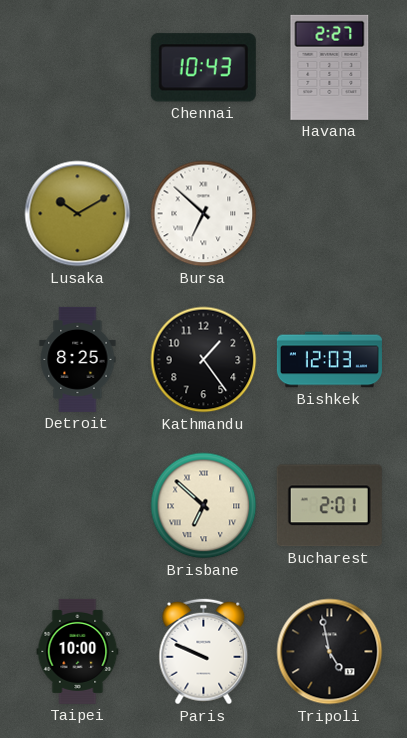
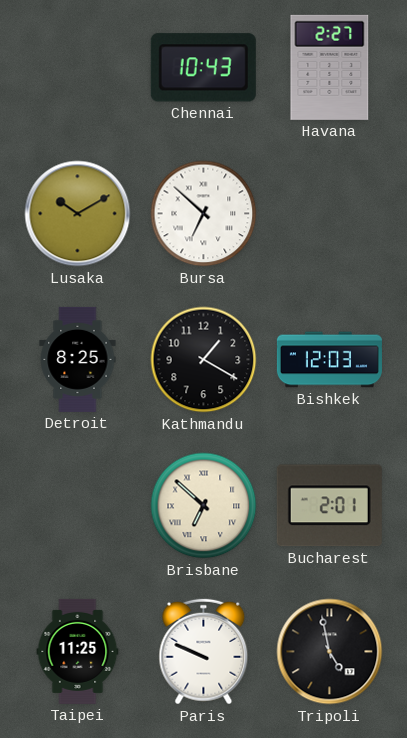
Kathmandu: 1:24 -> 1:20
Taipei: 10:00 -> 11:25
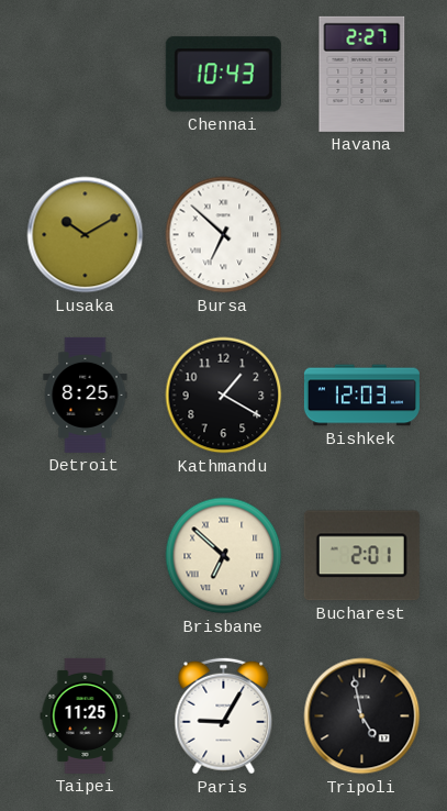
Paris: 9:49 -> 9:05
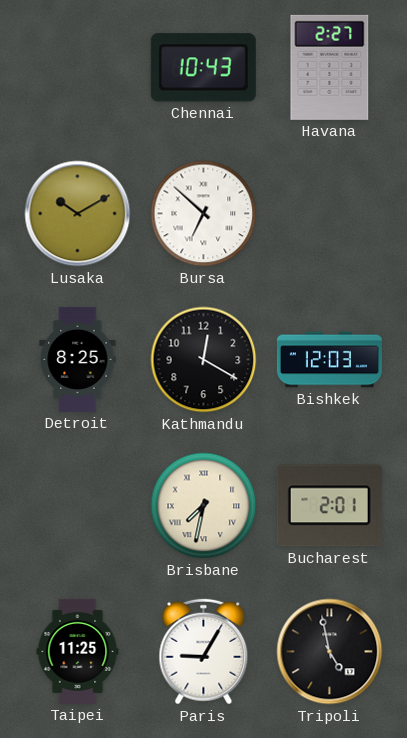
Kathmandu: 1:20 -> 12:20
Brisbane: 6:52 -> 7:32
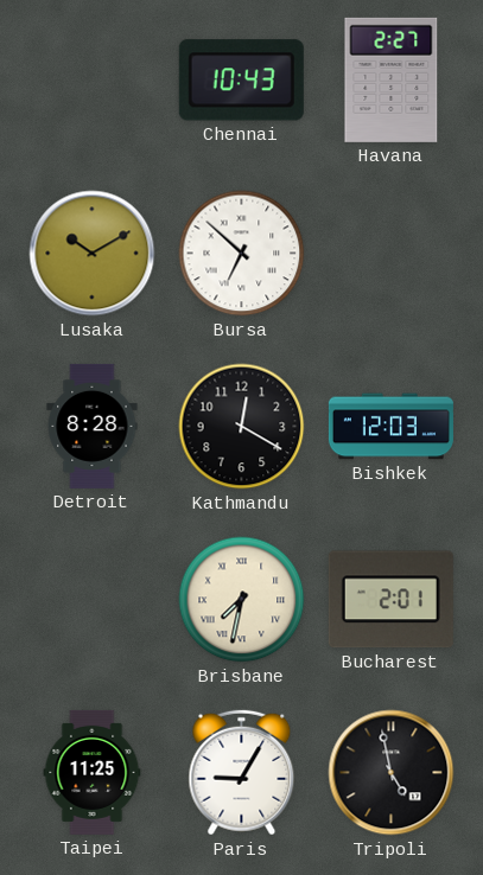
Detroit: 8:25 -> 8:28
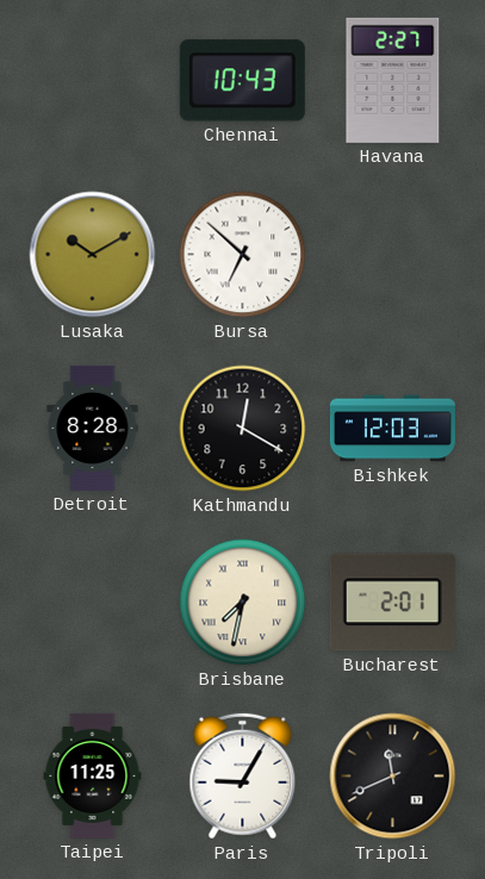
Tripoli: 4:58 -> 11:41
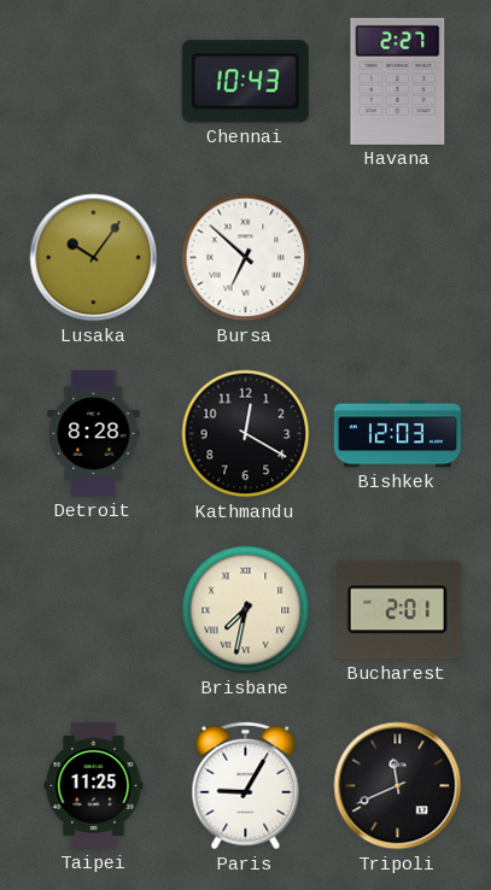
Lusaka: 10:10 -> 10:06
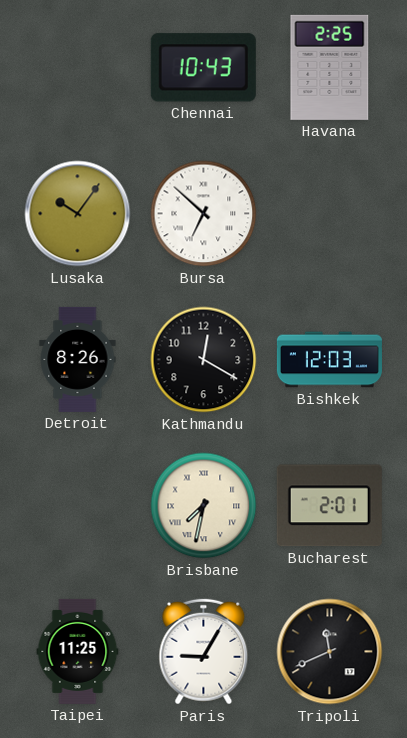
Havana: 2:27 -> 2:25
Detroit: 8:28 -> 8:26
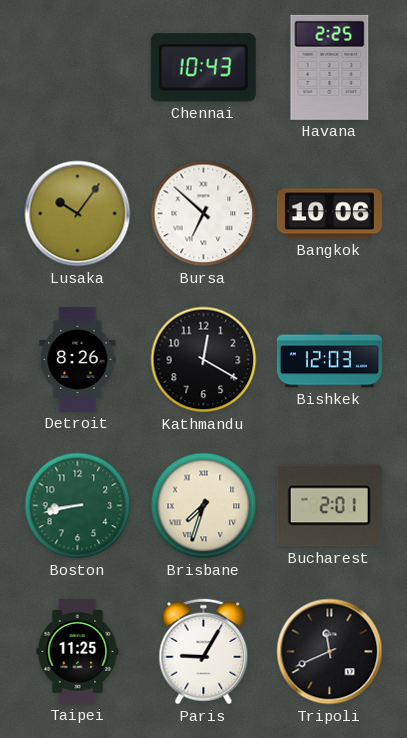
Bangkok: none -> 10:06
Boston: none -> 8:43
Brisbane: 7:32 -> 7:33
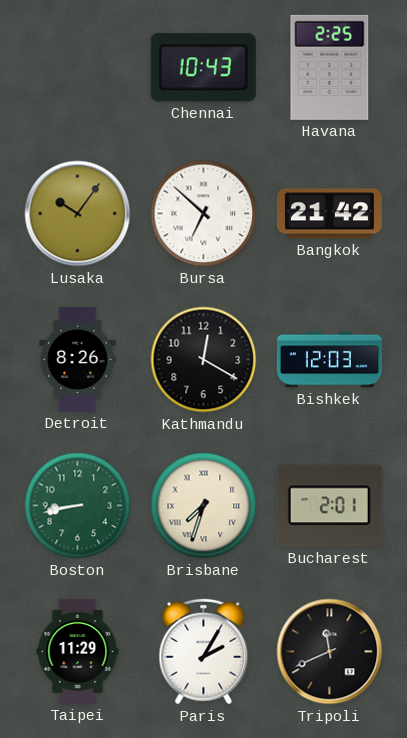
Bangkok: 10:06 -> 21:42
Taipei: 11:25 -> 11:29
Paris: 9:05 -> 2:05
